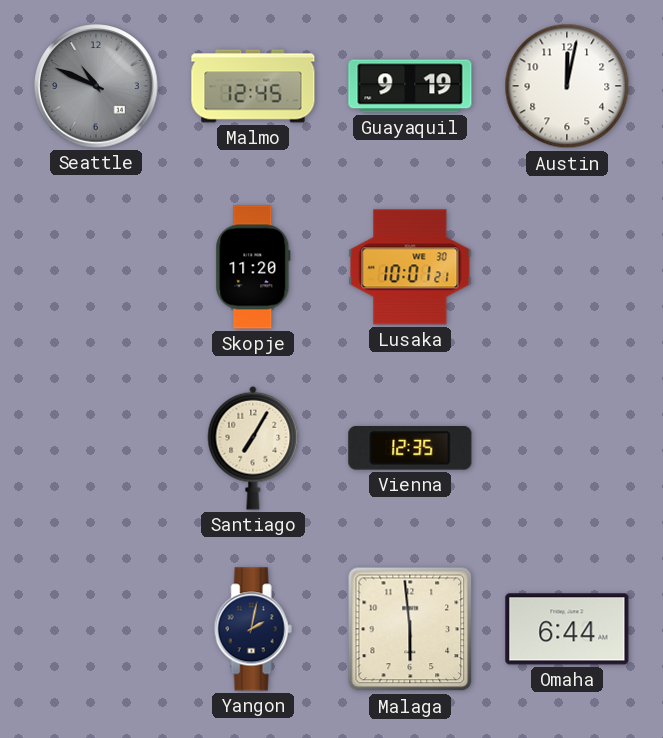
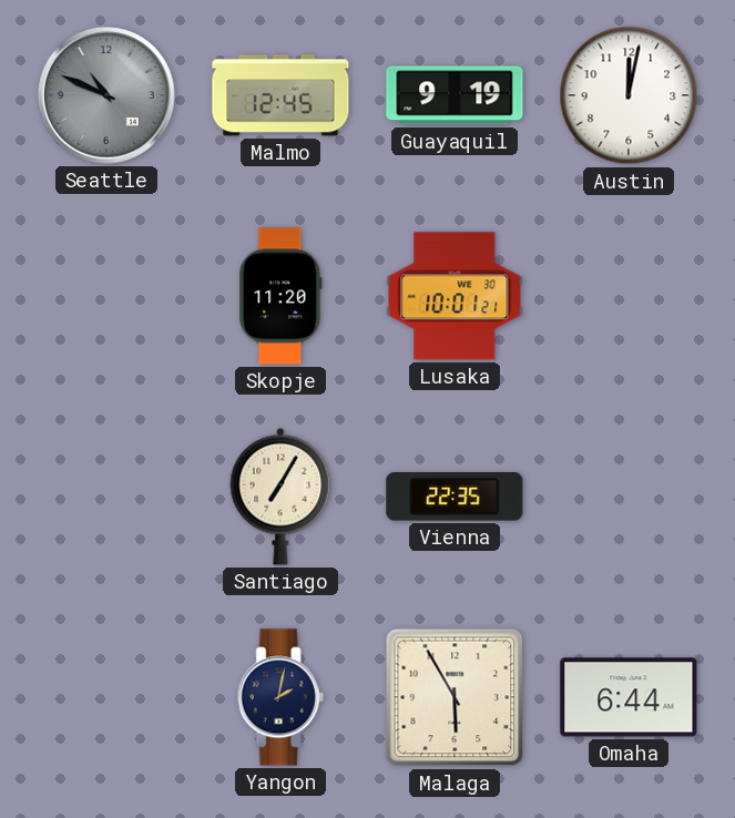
Vienna: 12:35 -> 22:35
Malaga: 5:59 -> 5:55
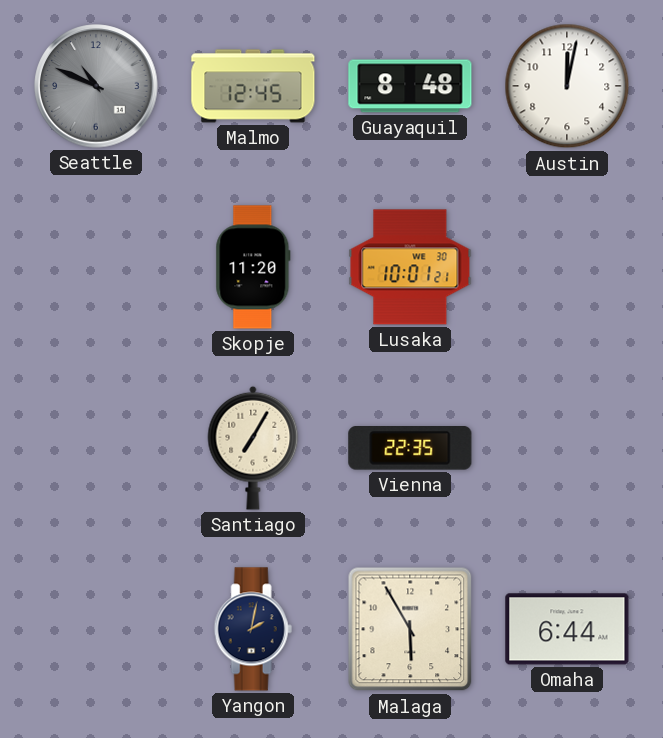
Guayaquil: 9:19 -> 8:48
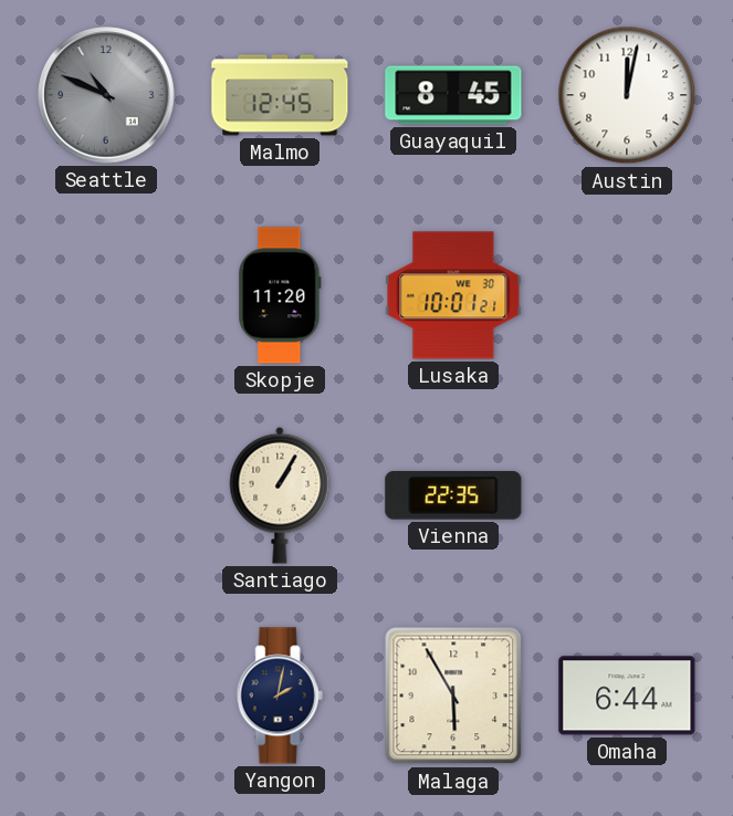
Guayaquil: 8:48 -> 8:45
Santiago: 7:05 -> 1:05
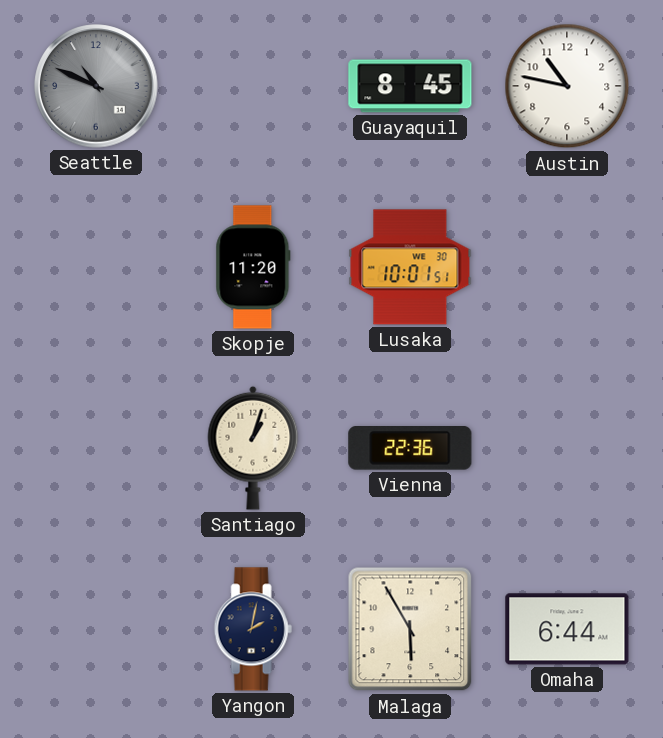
Malmo: 12:45 -> none
Austin: 12:02 -> 10:47
Lusaka: 10:01:21 -> 10:01:51
Santiago: 1:05 -> 1:03
Vienna: 22:35 -> 22:36
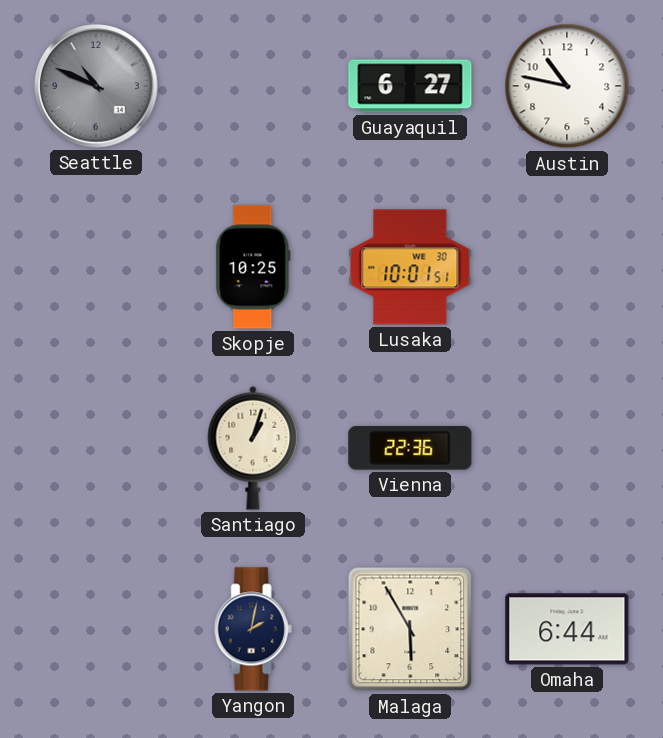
Guayaquil: 8:45 -> 6:27
Skopje: 11:20 -> 10:25
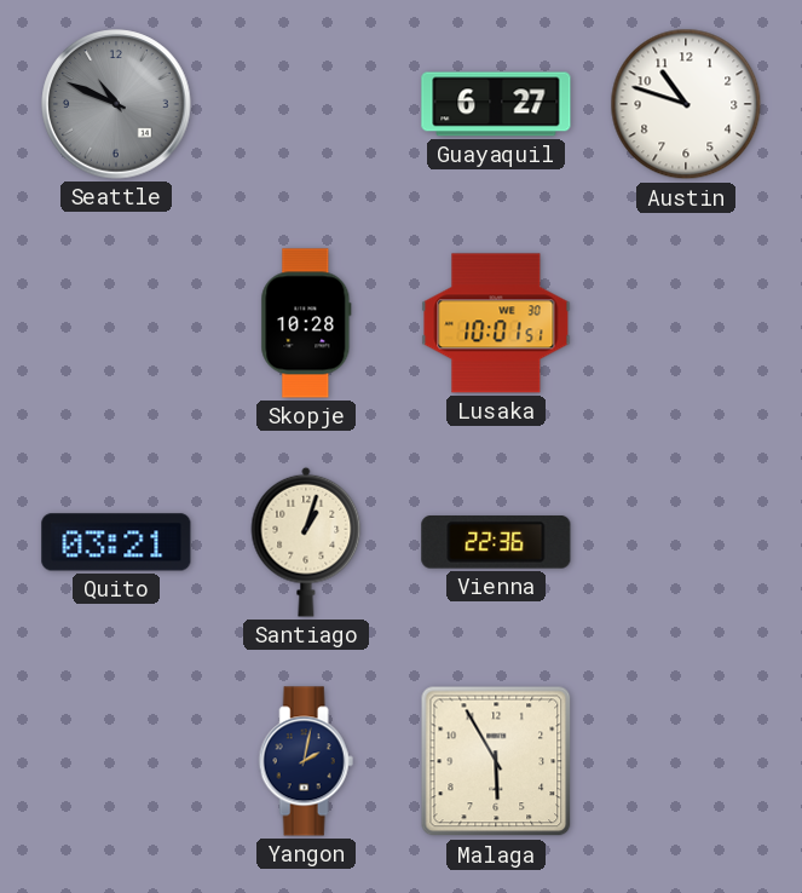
Austin: 10:47 -> 10:48
Skopje: 10:25 -> 10:28
Quito: none -> 03:21
Omaha: 6:44 -> none
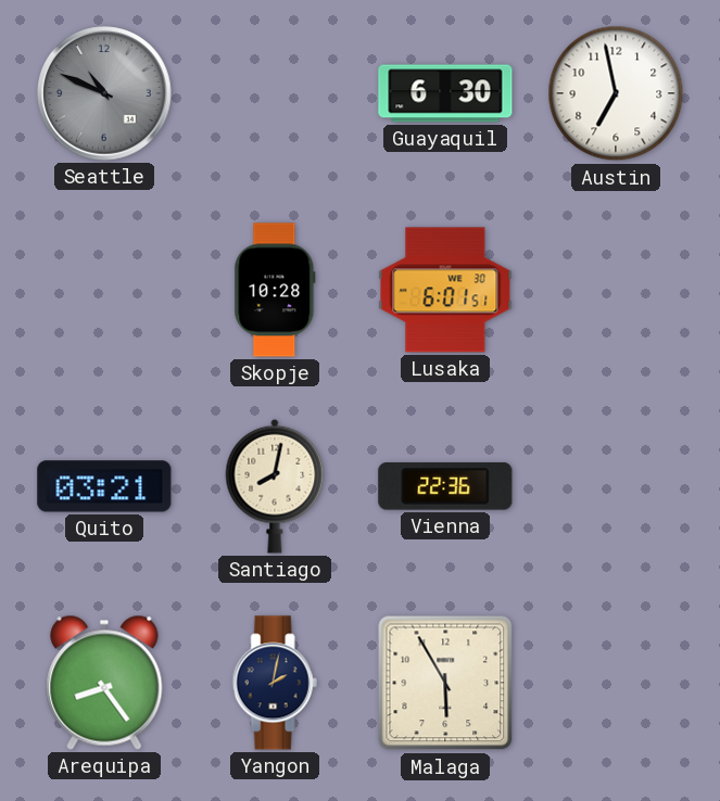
Guayaquil: 6:27 -> 6:30
Austin: 10:48 -> 6:58
Lusaka: 10:01 -> 6:01
Santiago: 1:03 -> 8:02
Arequipa: none -> 8:24
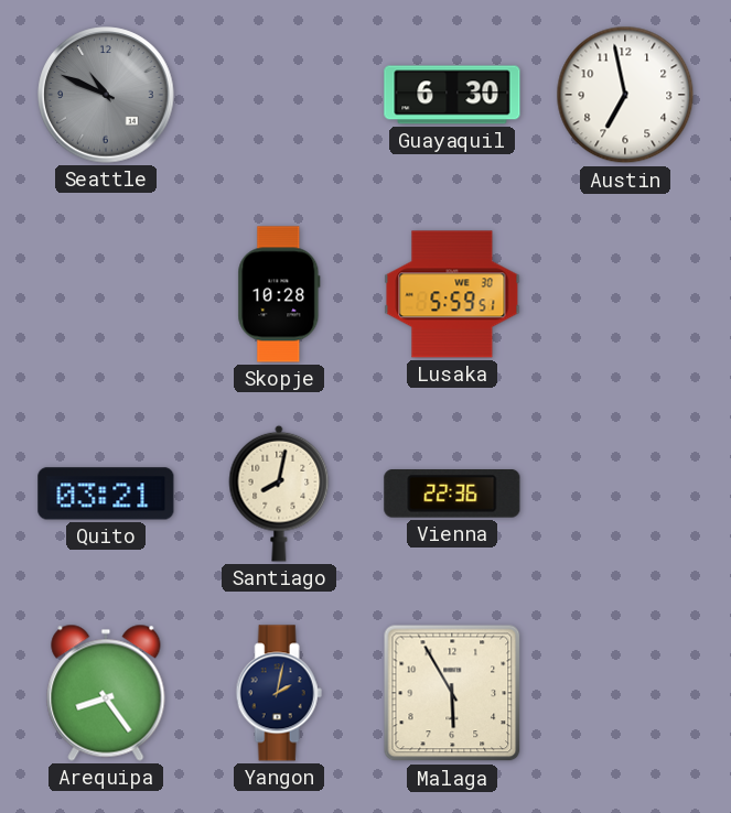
Lusaka: 6:01 -> 5:59
